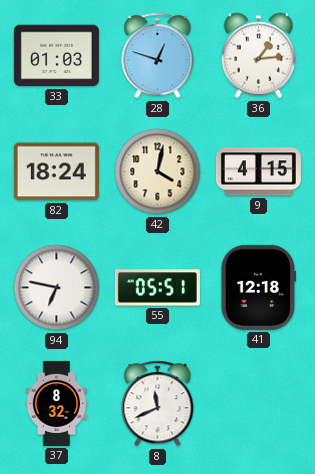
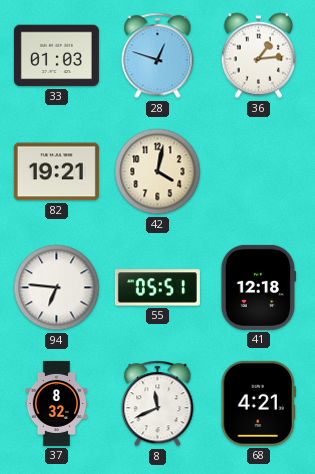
82: 18:24 -> 19:21
9: 4:15 -> none
94: 6:47 -> 6:46
68: none -> 4:21
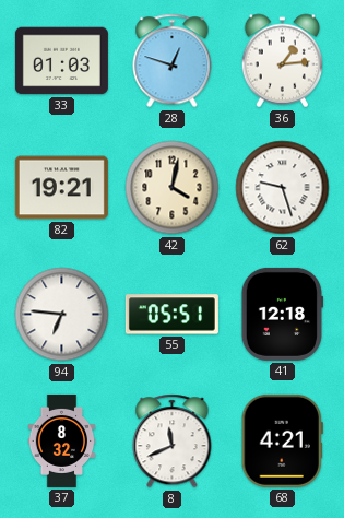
62: none -> 9:27
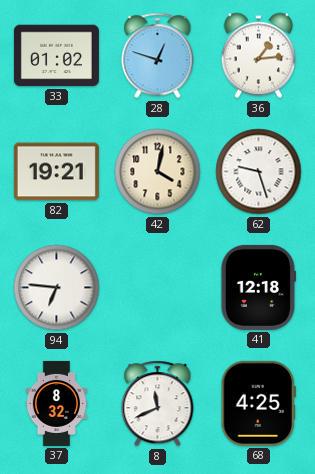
33: 01:03 -> 01:02
55: 05:51 -> none
68: 4:21 -> 4:25
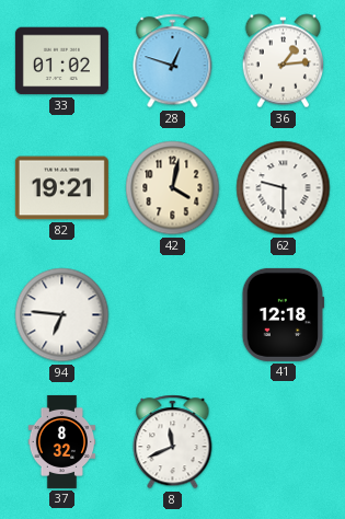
62: 9:27 -> 9:30
68: 4:25 -> none
